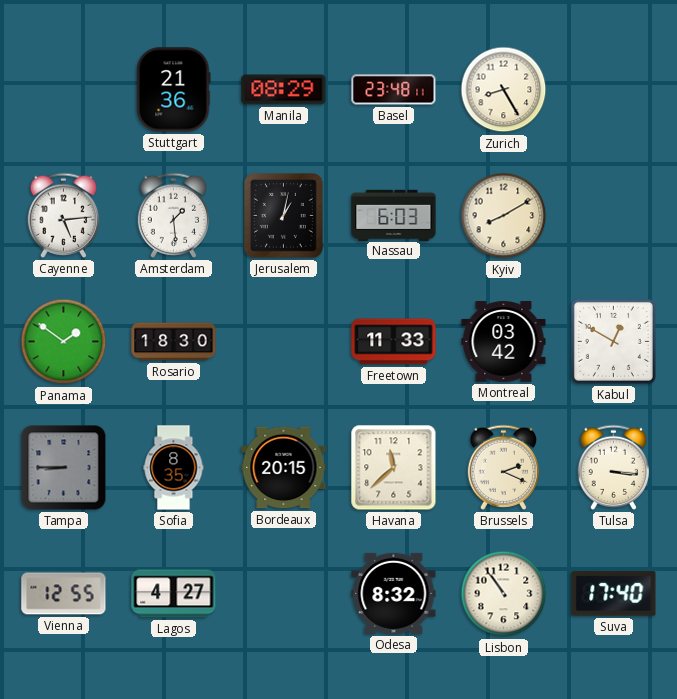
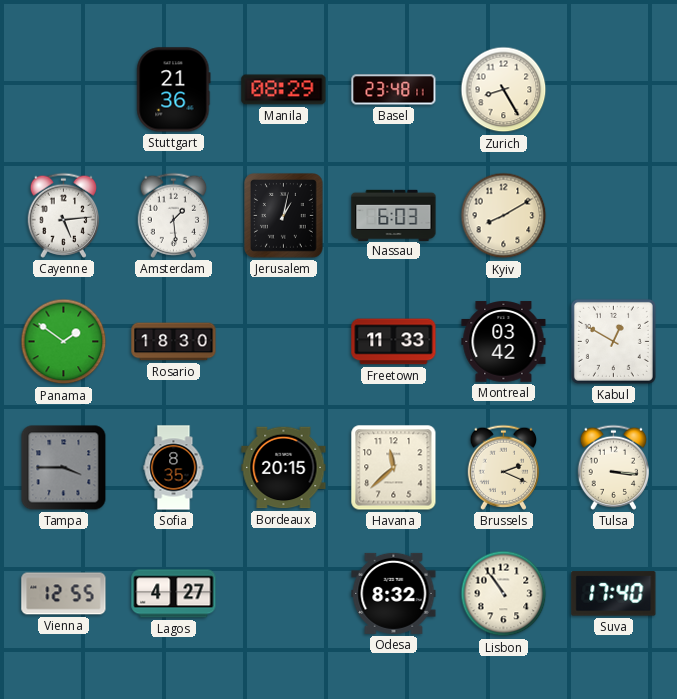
Tampa: 8:45 -> 3:45
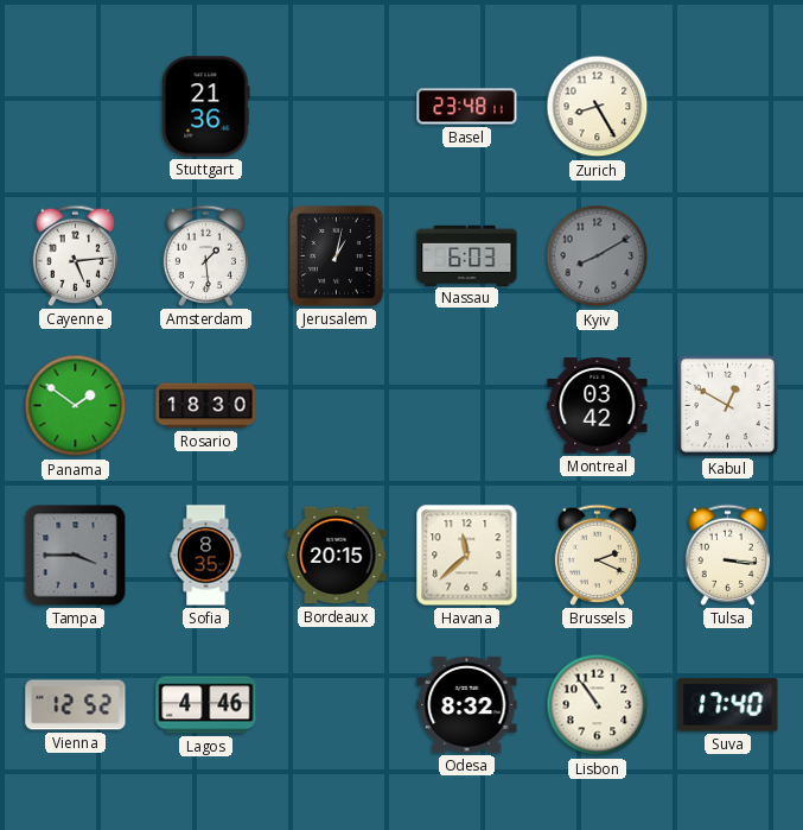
Manila: 08:29 -> none
Kyiv dial: cream -> grey
Freetown: 11:33 -> none
Vienna: 12:55 -> 12:52
Lagos: 4:27 -> 4:46
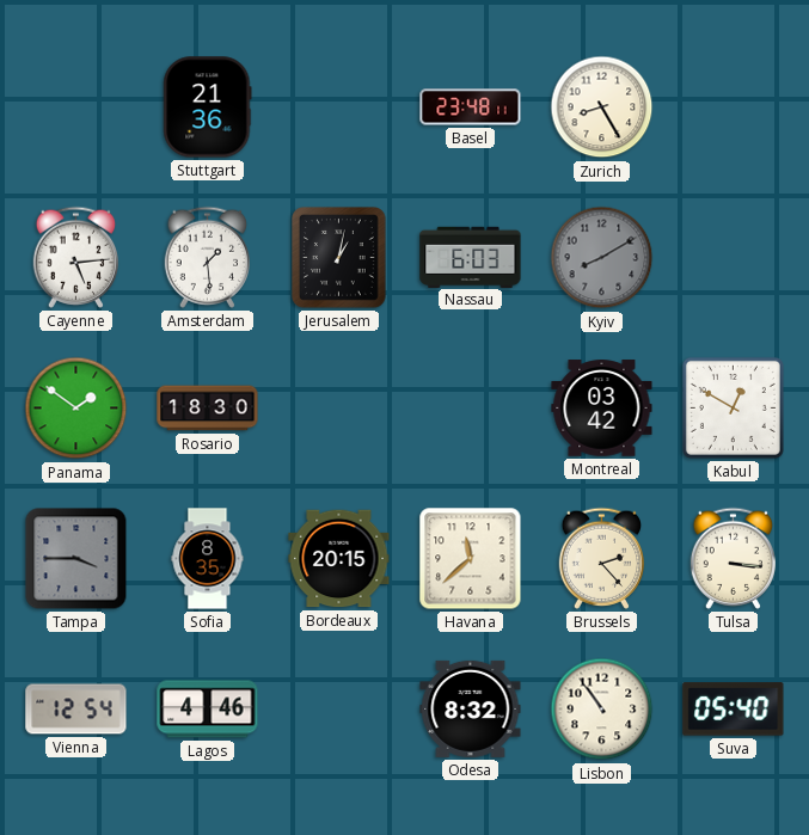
Brussels: 2:19 -> 2:23
Vienna: 12:52 -> 12:54
Suva: 17:40 -> 05:40
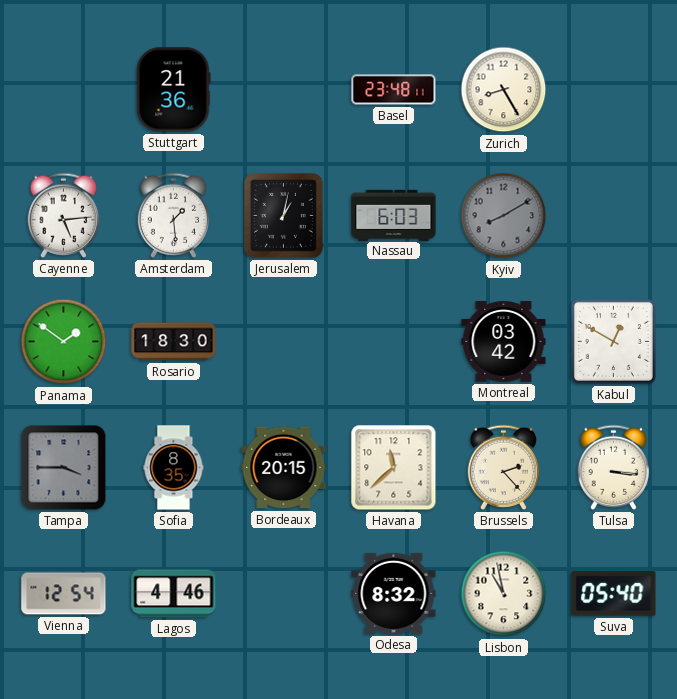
Lisbon: 10:54 -> 10:58
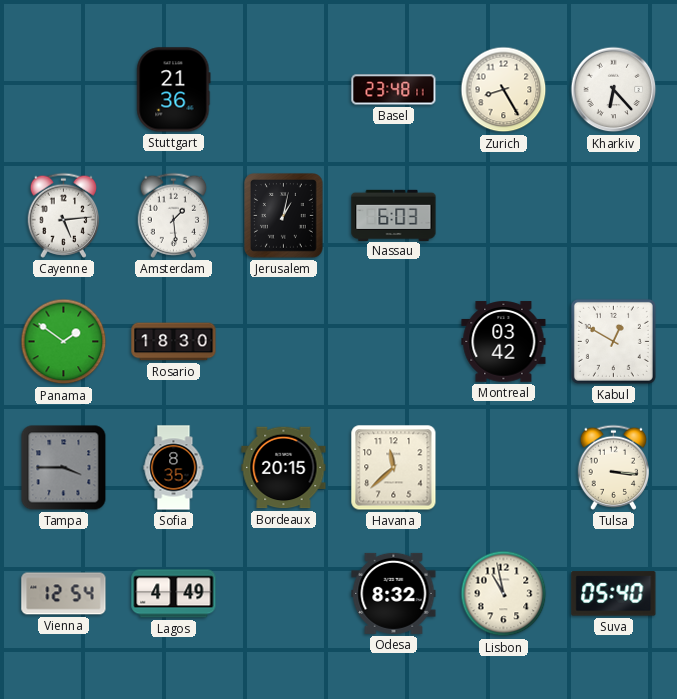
Kharkiv: none -> 6:23
Kyiv: 8:10 -> none
Brussels: 2:23 -> none
Lagos: 4:46 -> 4:49
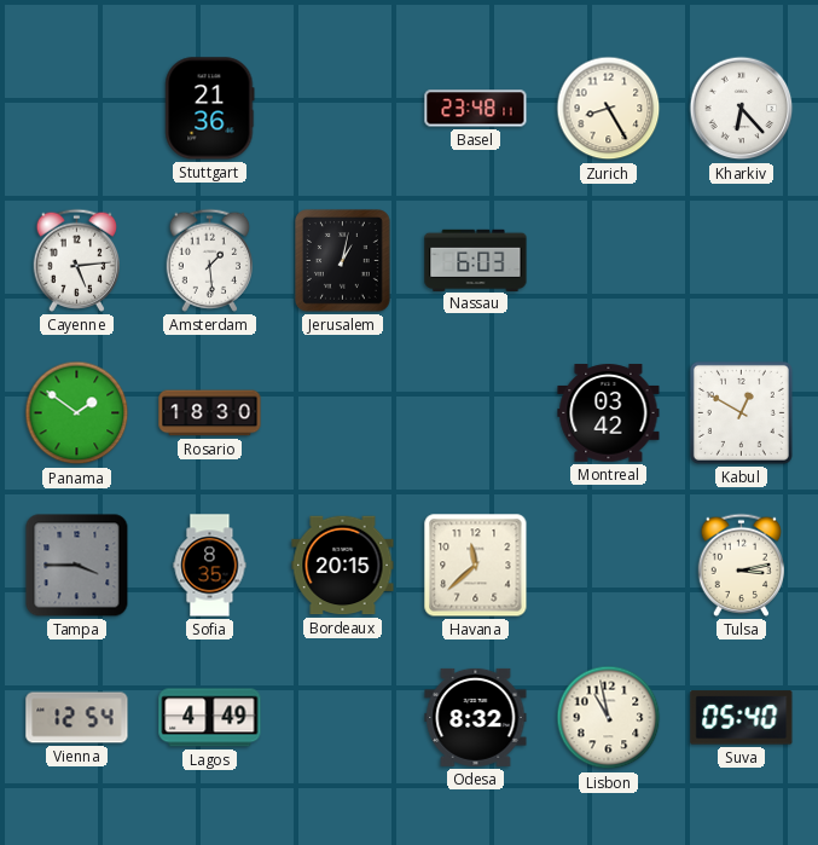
Tulsa: 3:16 -> 3:13
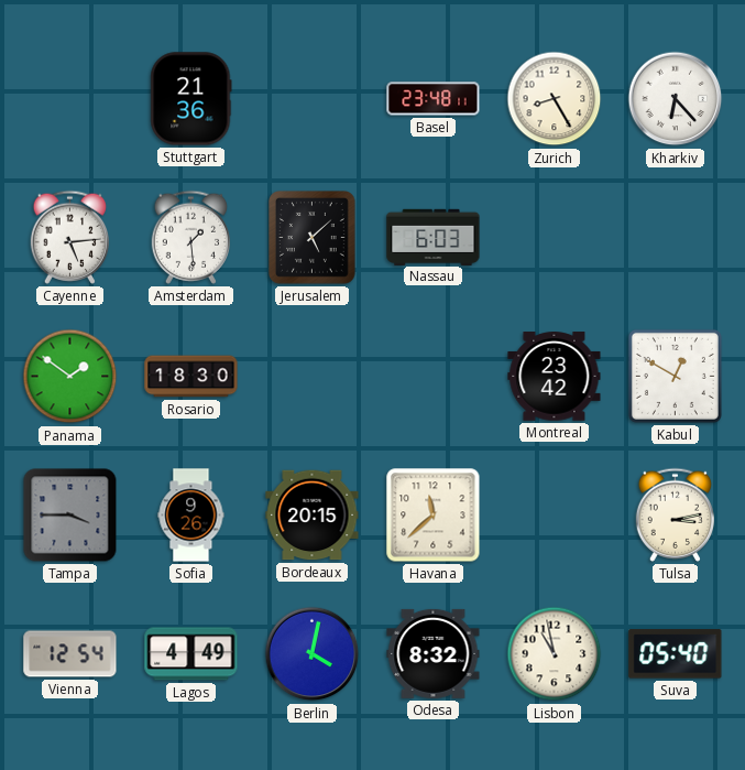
Jerusalem: 1:02 -> 5:08
Montreal: 03:42 -> 23:42
Sofia: 8:35 -> 9:26
Berlin: none -> 4:02
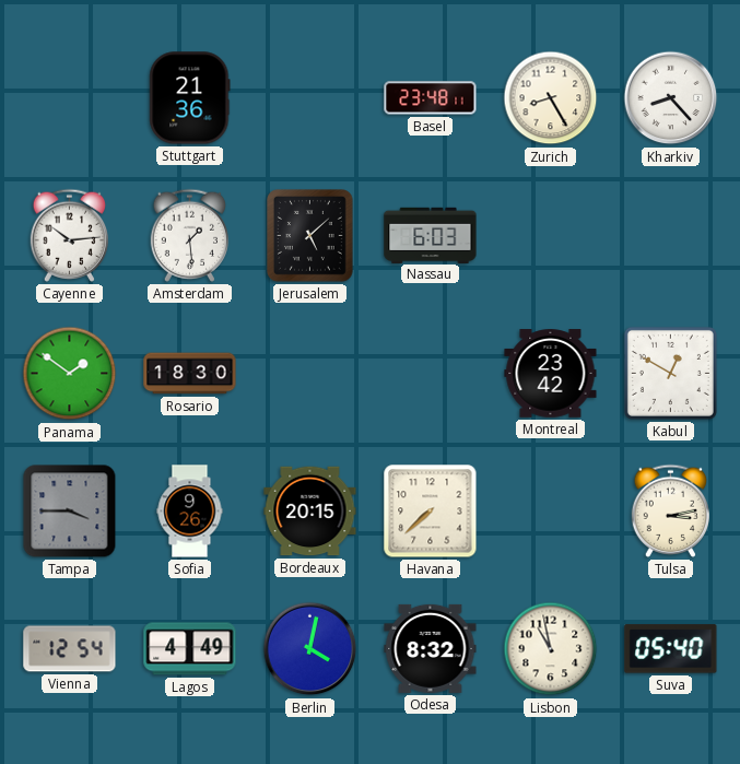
Kharkiv: 6:23 -> 8:23
Cayenne: 5:14 -> 10:14
Havana: 11:38 -> 7:38
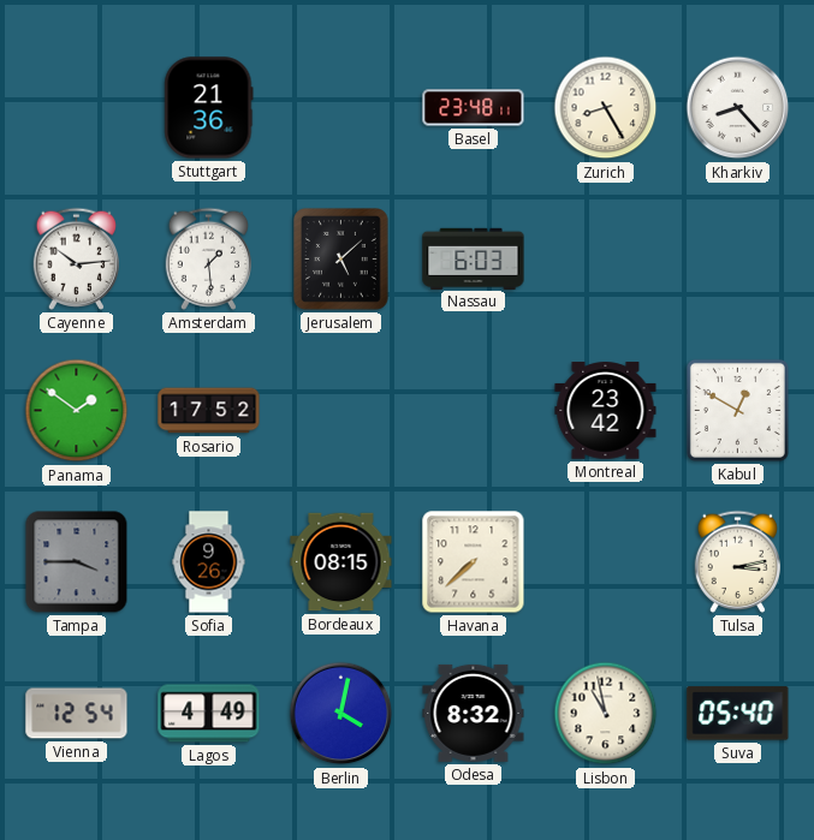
Rosario: 18:30 -> 17:52
Bordeaux: 20:15 -> 08:15
